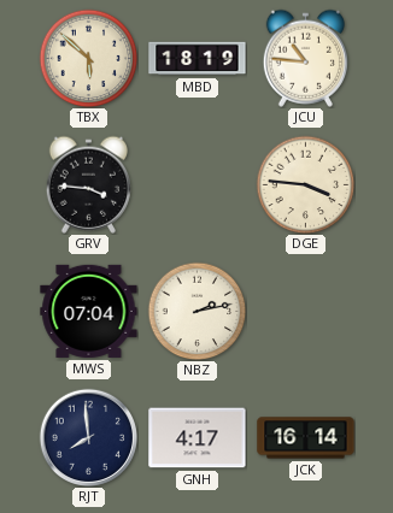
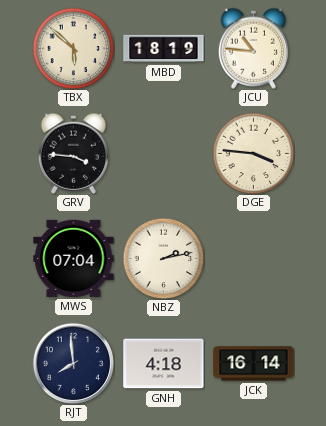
GNH: 4:17 -> 4:18
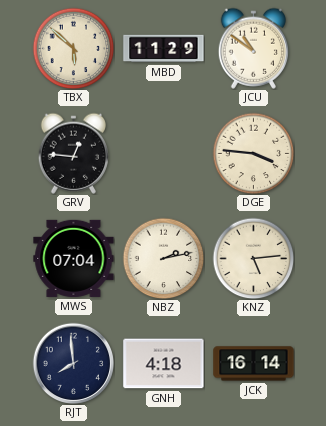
MBD: 18:19 -> 11:29
JCU: 10:46 -> 10:51
GRV: 3:46 -> 12:46
KNZ: none -> 5:14
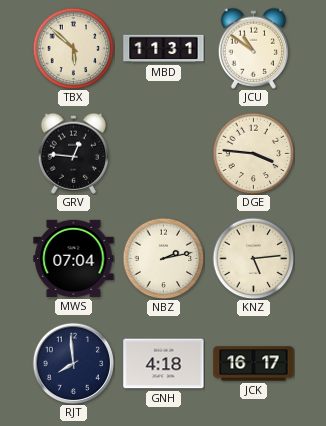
MBD: 11:29 -> 11:31
JCK: 16:14 -> 16:17
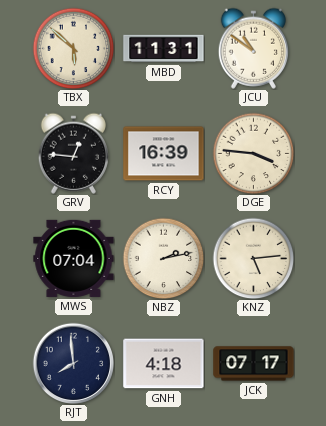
RCY: none -> 16:39
JCK: 16:17 -> 07:17
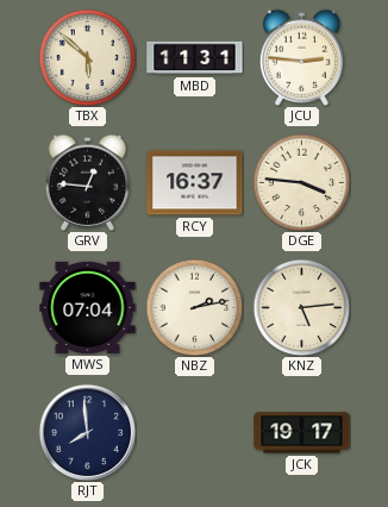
JCU: 10:51 -> 2:46
RCY: 16:39 -> 16:37
GNH: 4:18 -> none
JCK: 07:17 -> 19:17
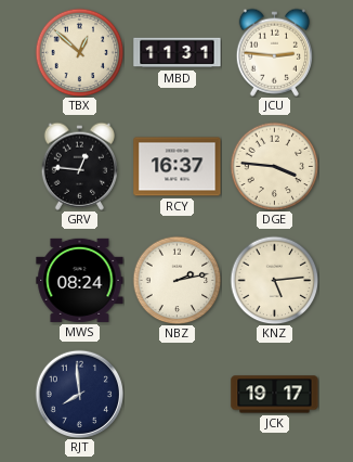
TBX: 5:52 -> 12:52
MWS: 07:04 -> 08:24
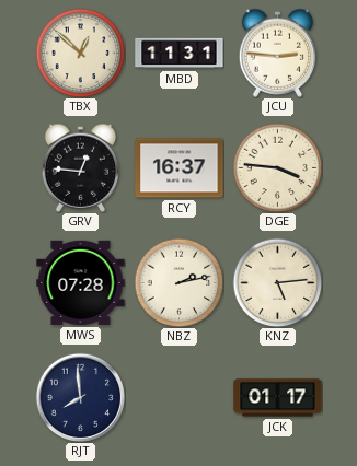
MWS: 08:24 -> 07:28
JCK: 19:17 -> 01:17
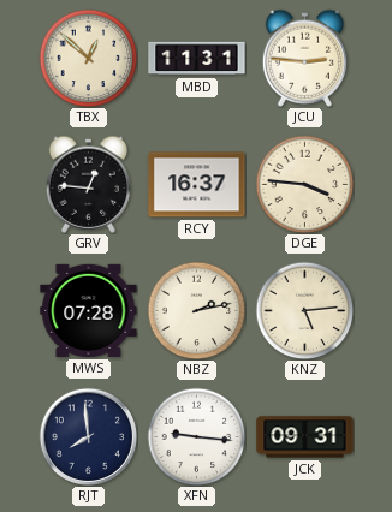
XFN: none -> 9:16
JCK: 01:17 -> 09:31
